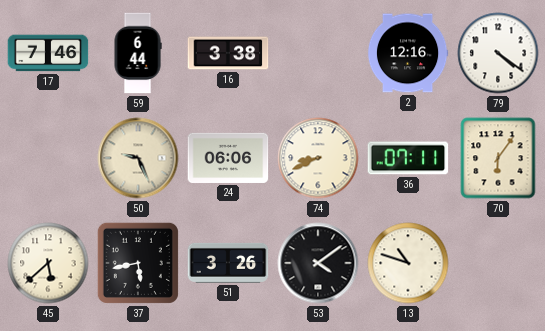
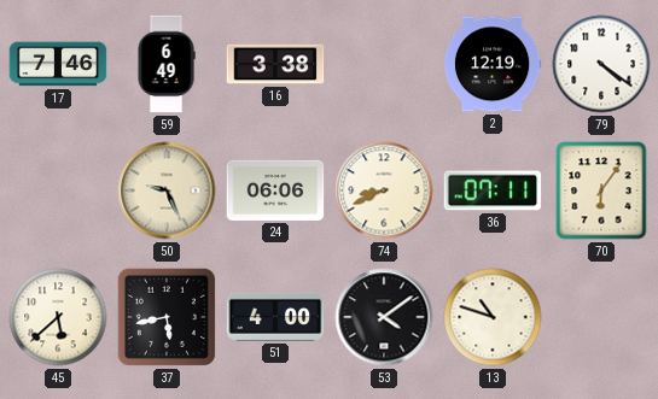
59: 6:44 -> 6:49
2: 12:16 -> 12:19
51: 3:26 -> 4:00
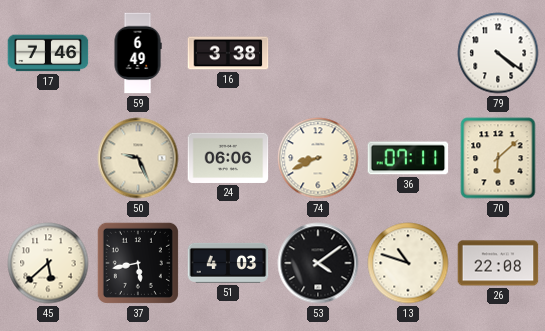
2: 12:19 -> none
70: 6:06 -> 6:08
51: 4:00 -> 4:03
26: none -> 22:08
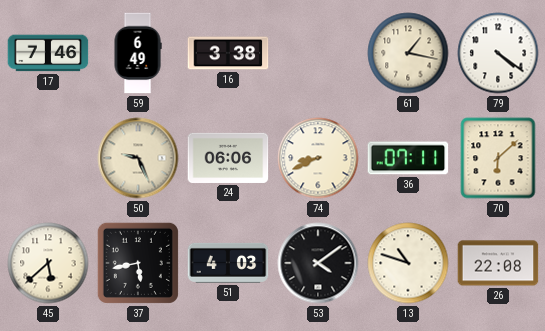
61: none -> 1:17
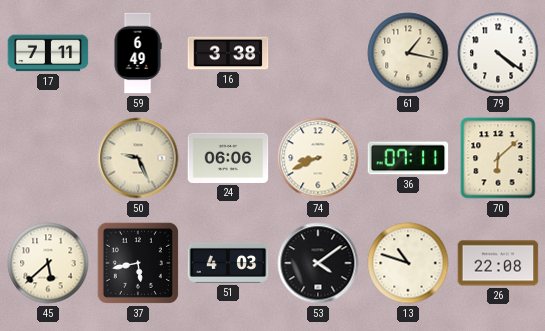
17: 7:46 -> 7:11
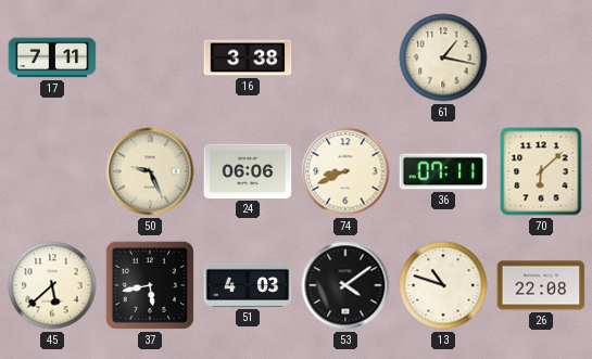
59: 6:49 -> none
79: 4:21 -> none
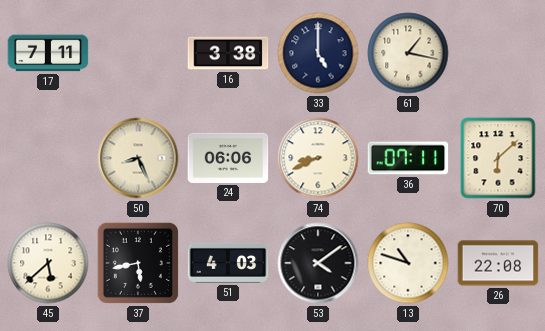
33: none -> 5:00
50: 9:26 -> 8:26
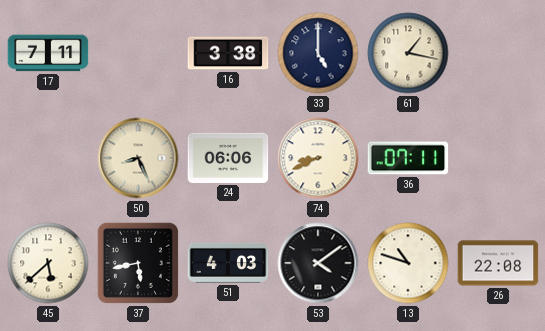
70: 6:08 -> none
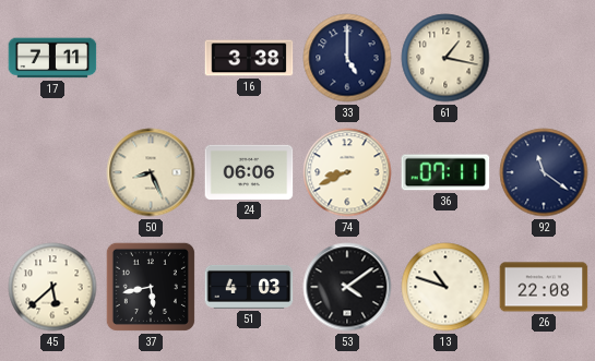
92: none -> 11:21
